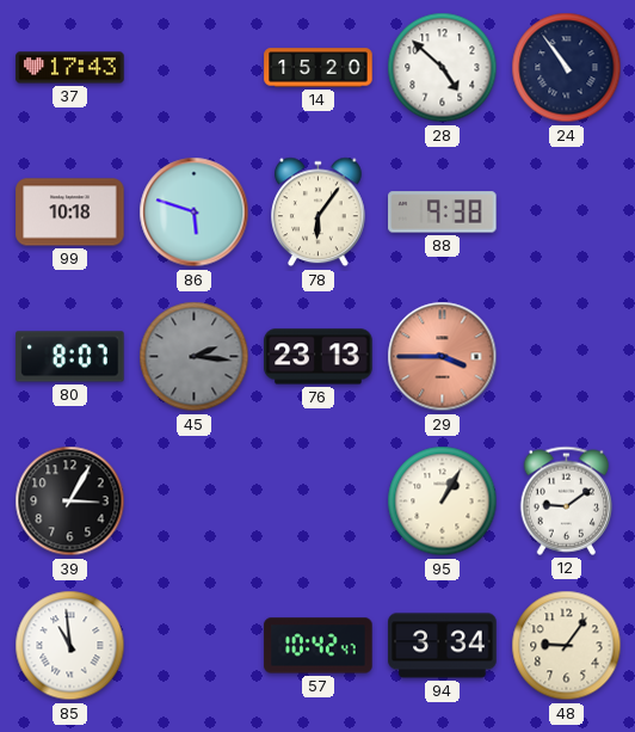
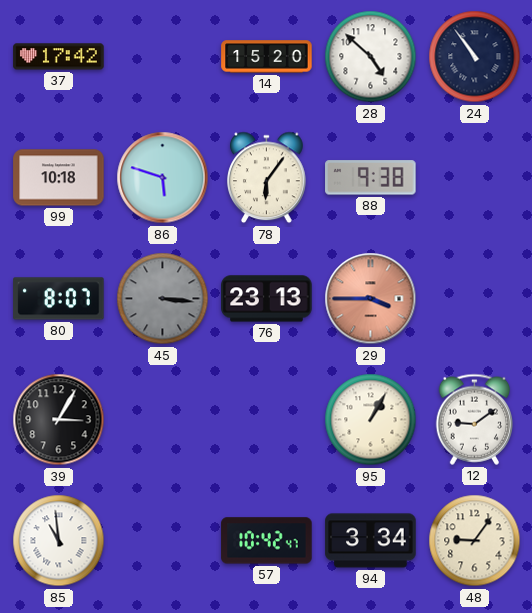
37: 17:43 -> 17:42
45: 2:16 -> 3:16
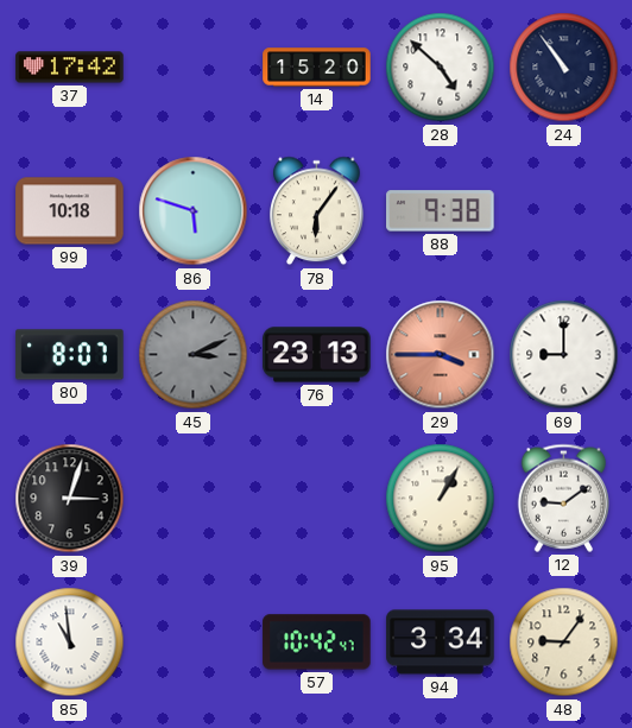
45: 3:16 -> 3:11
69: none -> 9:00
39: 3:05 -> 3:03
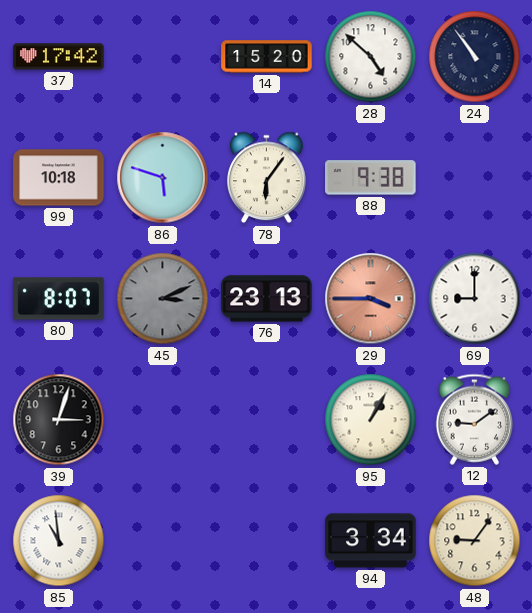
57: 10:42 -> none
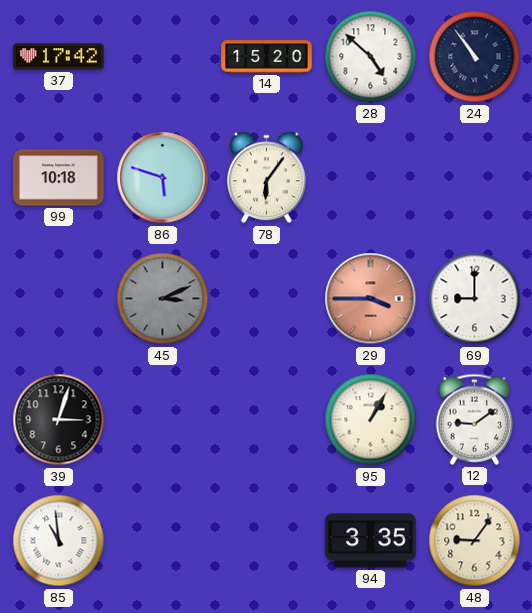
88: 9:38 -> none
80: 8:07 -> none
76: 23:13 -> none
94: 3:34 -> 3:35
